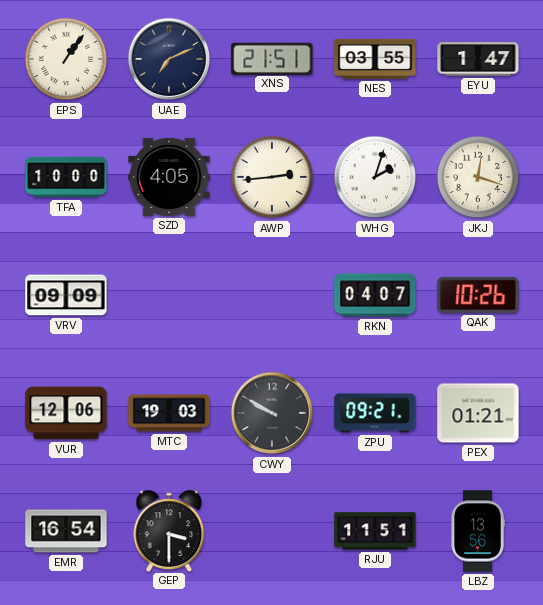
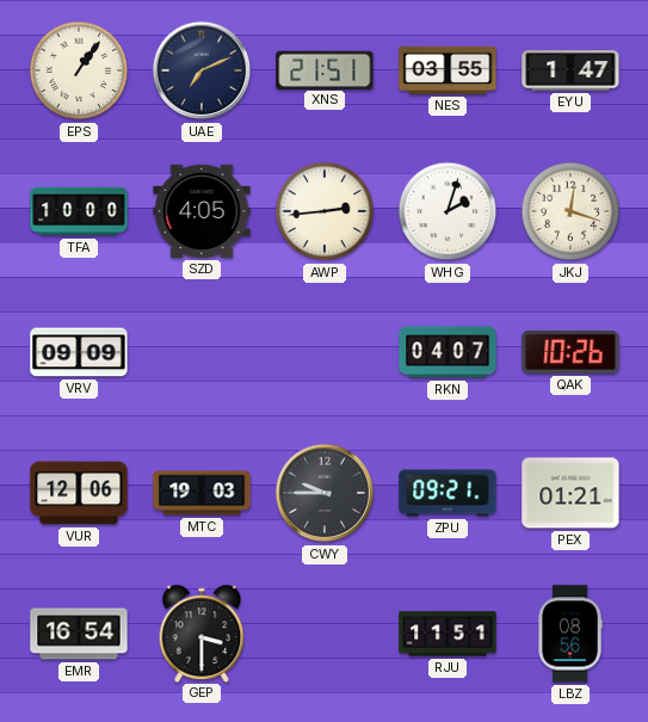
CWY: 9:50 -> 9:45
LBZ: 13:56 -> 08:56
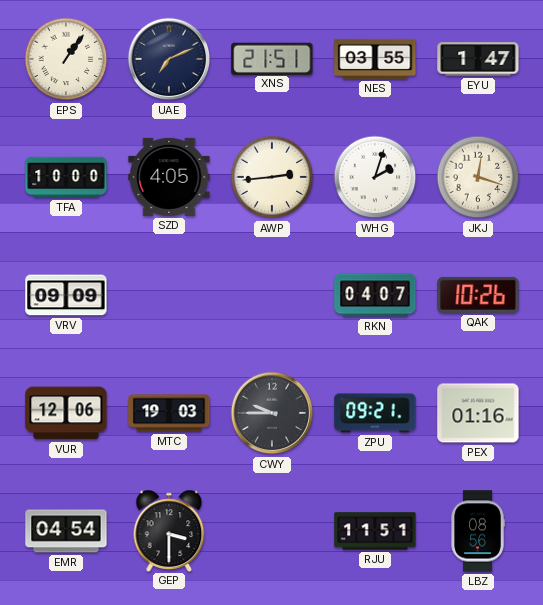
PEX: 01:21 -> 01:16
EMR: 16:54 -> 04:54
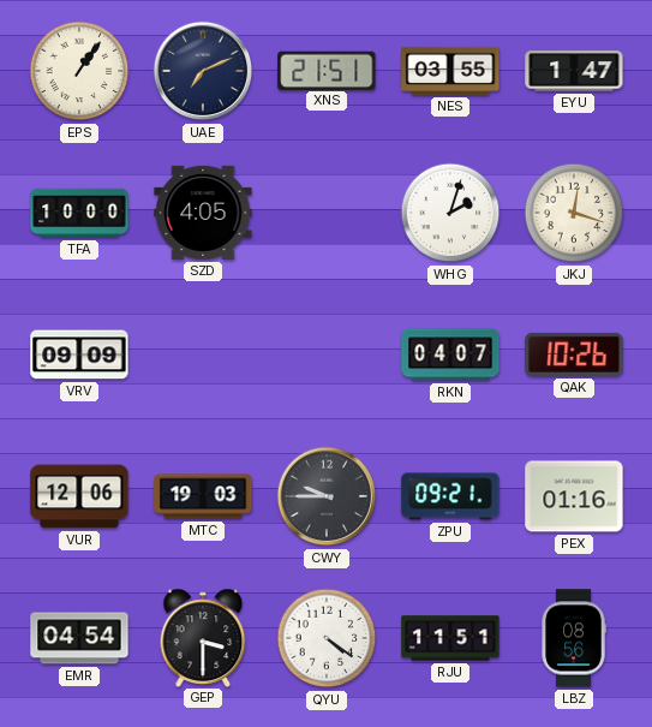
AWP: 2:44 -> none
QYU: none -> 4:21
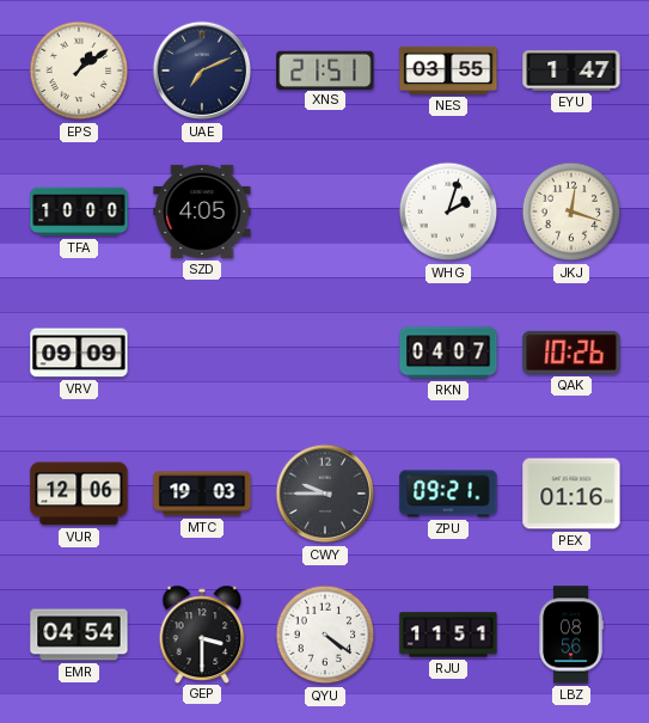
EPS: 1:06 -> 1:09
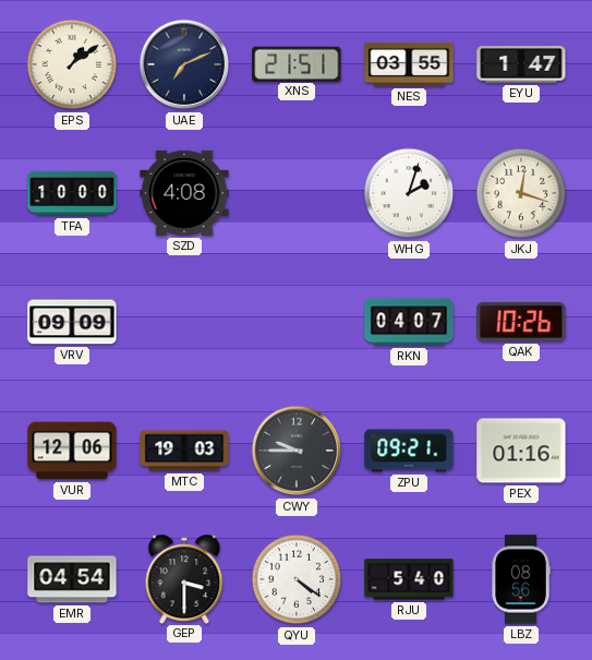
SZD: 4:05 -> 4:08
RJU: 11:51 -> 5:40
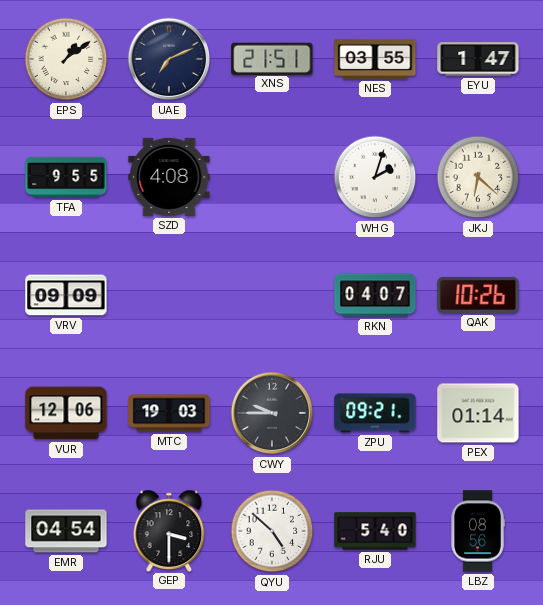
TFA: 10:00 -> 9:55
JKJ: 12:18 -> 6:22
PEX: 01:16 -> 01:14
QYU: 4:21 -> 4:52
